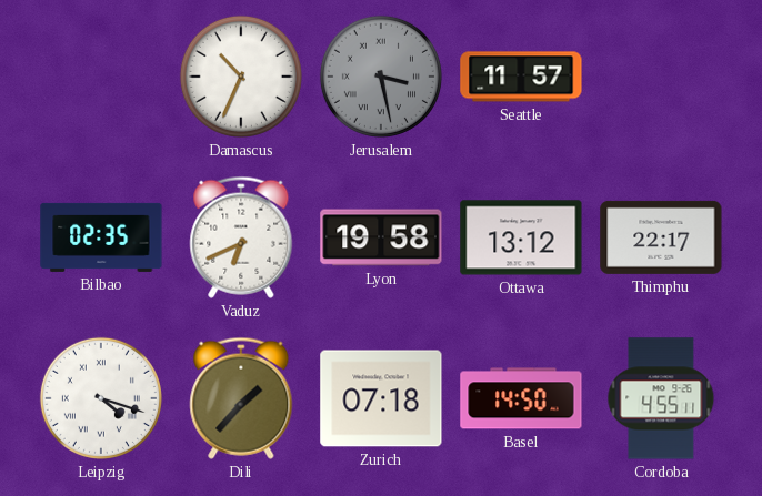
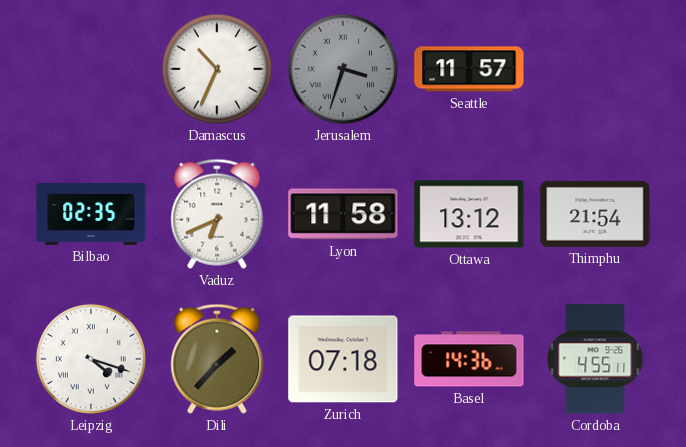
Jerusalem: 3:28 -> 3:33
Lyon: 19:58 -> 11:58
Thimphu: 22:17 -> 21:54
Basel: 14:50 -> 14:36
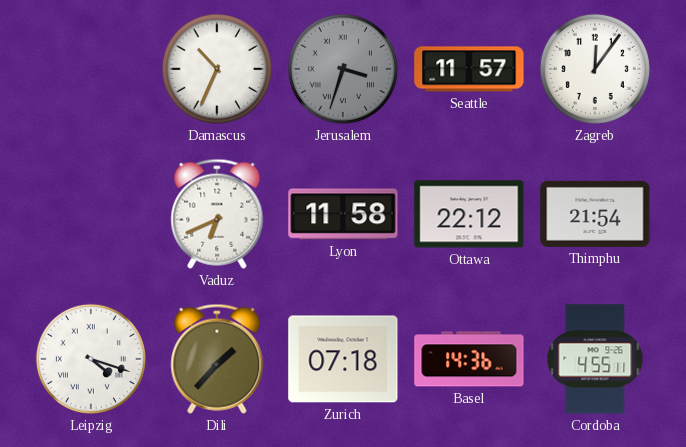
Zagreb: none -> 12:06
Bilbao: 02:35 -> none
Ottawa: 13:12 -> 22:12
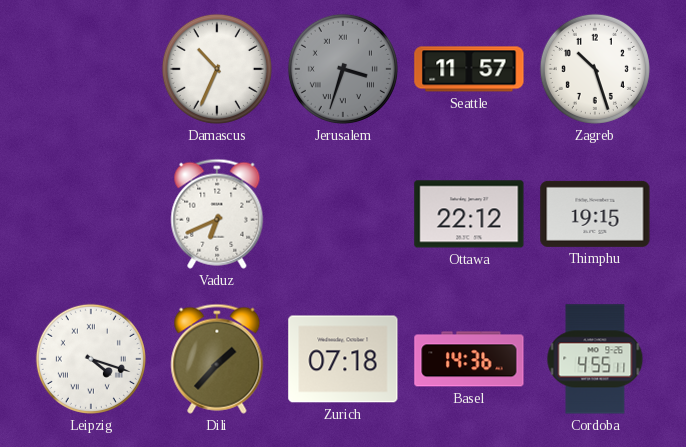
Zagreb: 12:06 -> 10:27
Lyon: 11:58 -> none
Thimphu: 21:54 -> 19:15
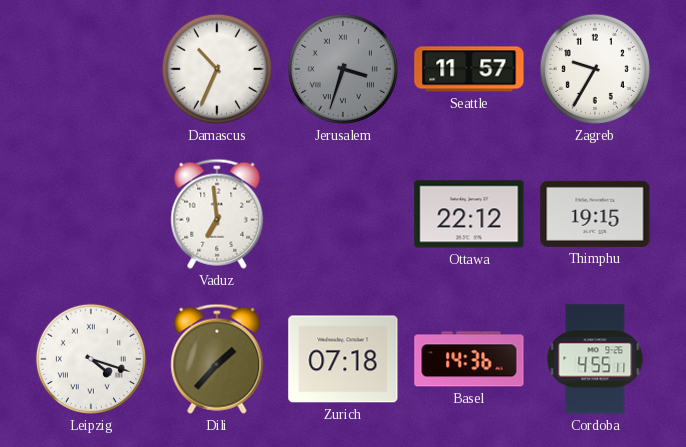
Zagreb: 10:27 -> 9:35
Vaduz: 6:41 -> 6:59
